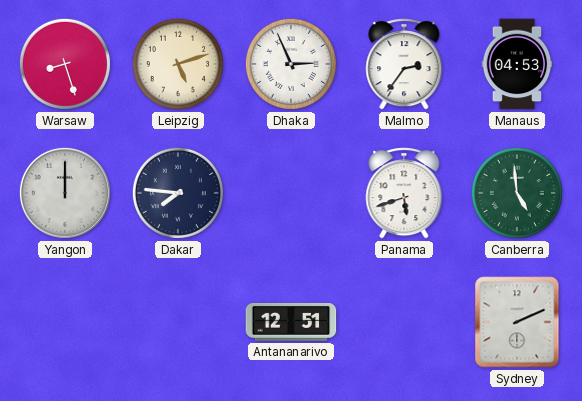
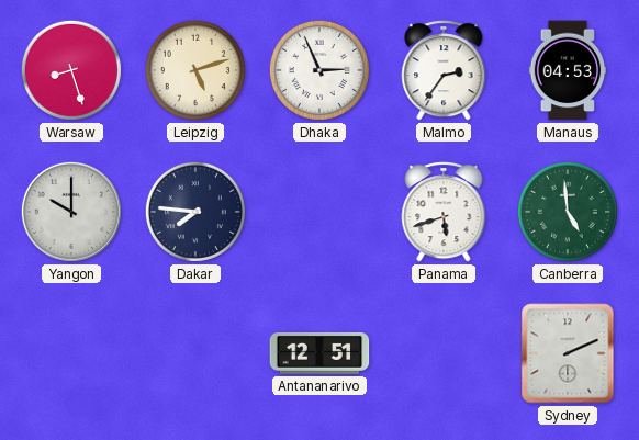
Yangon: 12:00 -> 10:00
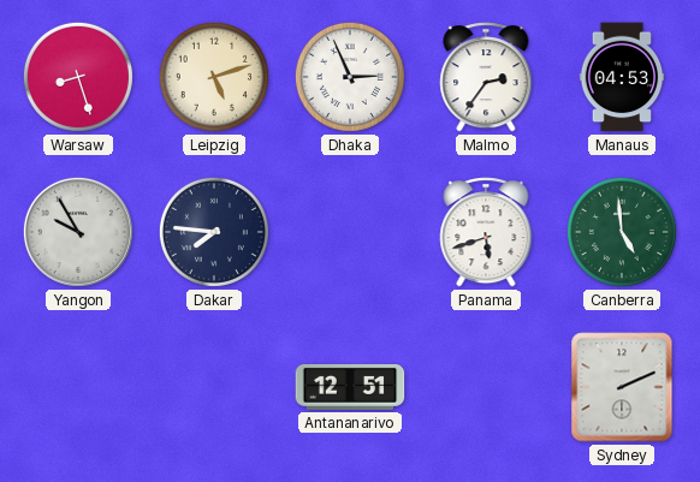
Yangon: 10:00 -> 9:55
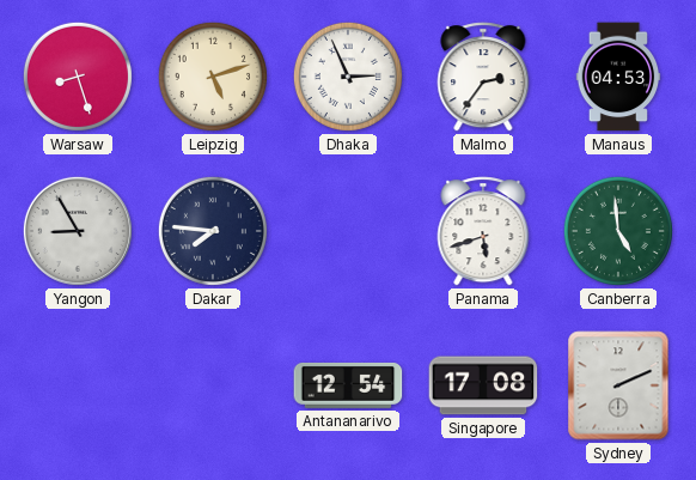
Yangon: 9:55 -> 8:55
Antananarivo: 12:51 -> 12:54
Singapore: none -> 17:08
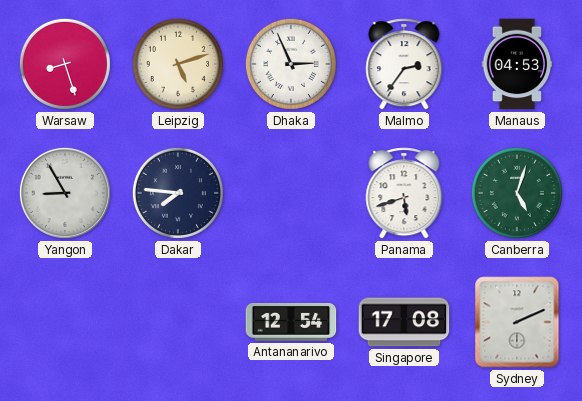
Canberra: 4:59 -> 5:03
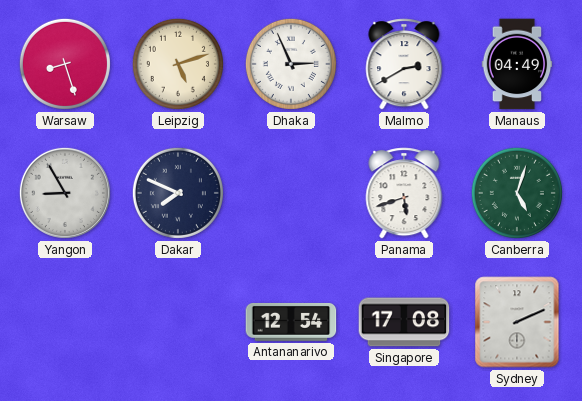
Malmo: 2:36 -> 2:40
Manaus: 04:53 -> 04:49
Dakar: 7:46 -> 7:49
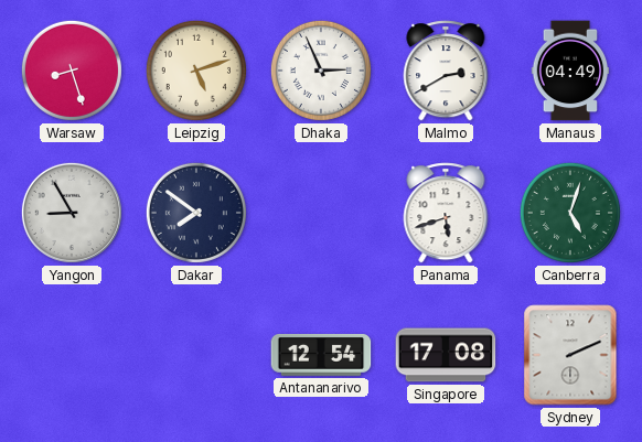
Dakar: 7:49 -> 7:51
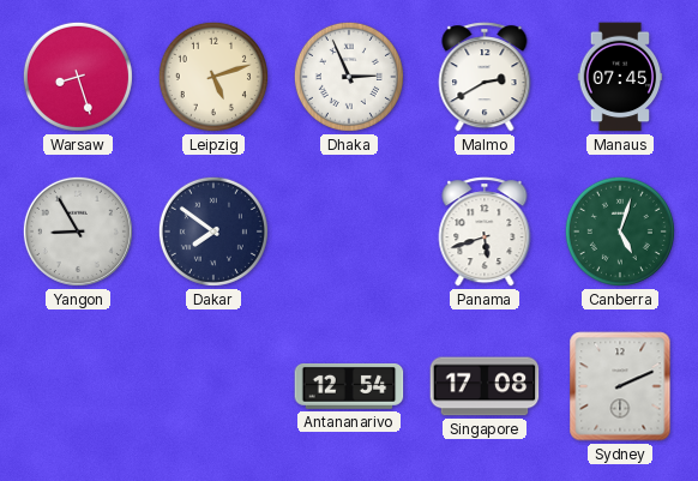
Manaus: 04:49 -> 07:45
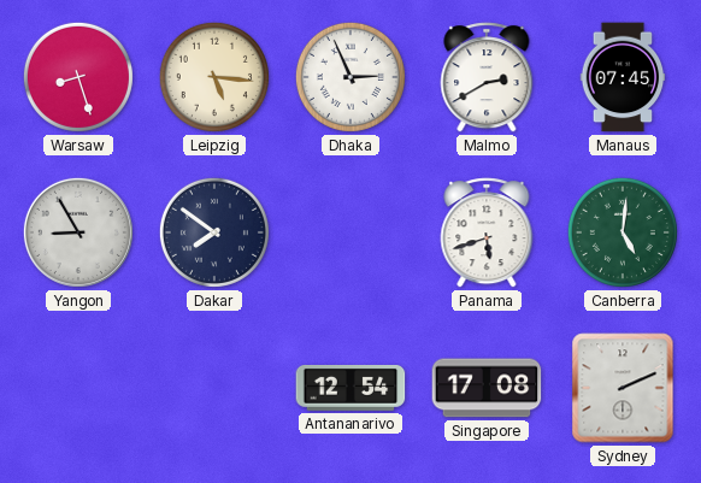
Leipzig: 5:12 -> 5:16
Canberra: 5:03 -> 5:01
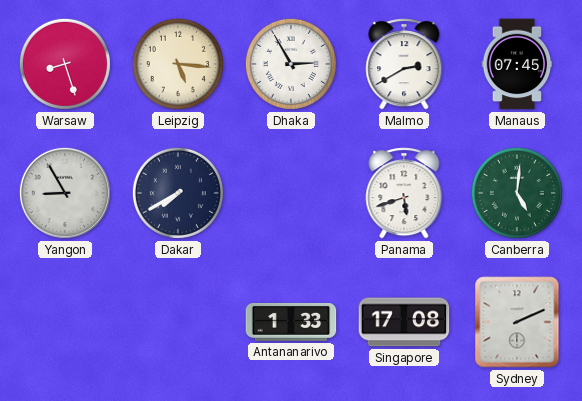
Dhaka: 2:56 -> 2:55
Dakar: 7:51 -> 7:40
Antananarivo: 12:54 -> 1:33
